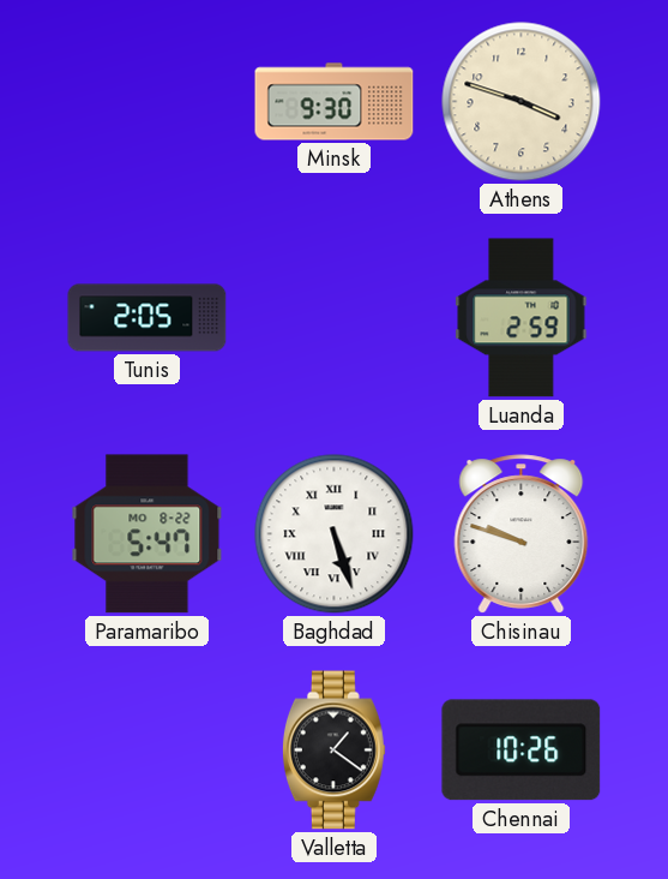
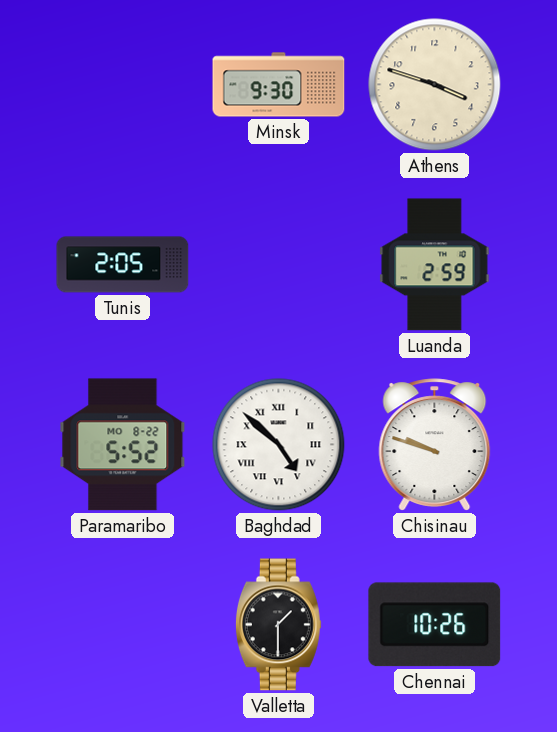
Paramaribo: 5:47 -> 5:52
Baghdad: 5:27 -> 4:52
Valletta: 1:21 -> 1:30
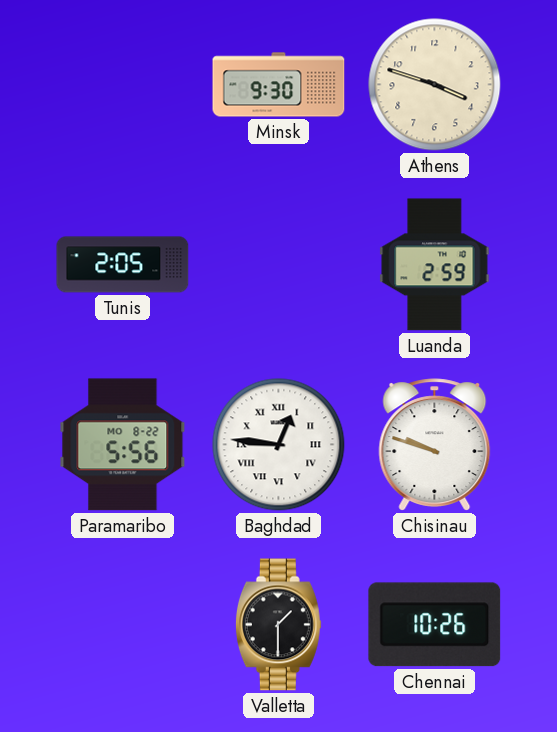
Paramaribo: 5:52 -> 5:56
Baghdad: 4:52 -> 12:46
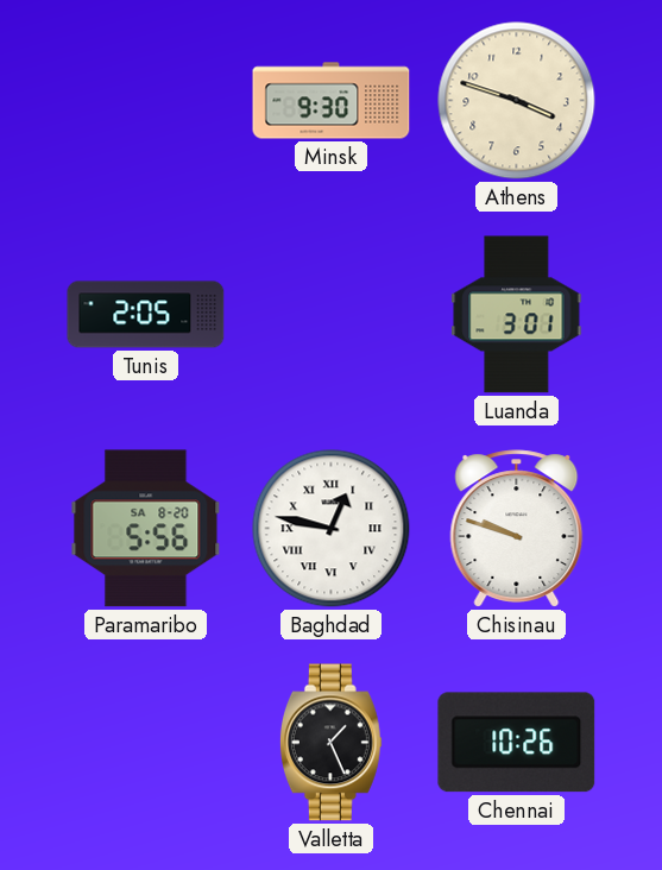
Luanda: 2:59 -> 3:01
Paramaribo date: MO 8-22 -> SA 8-20
Baghdad: 12:46 -> 12:47
Valletta: 1:30 -> 1:26
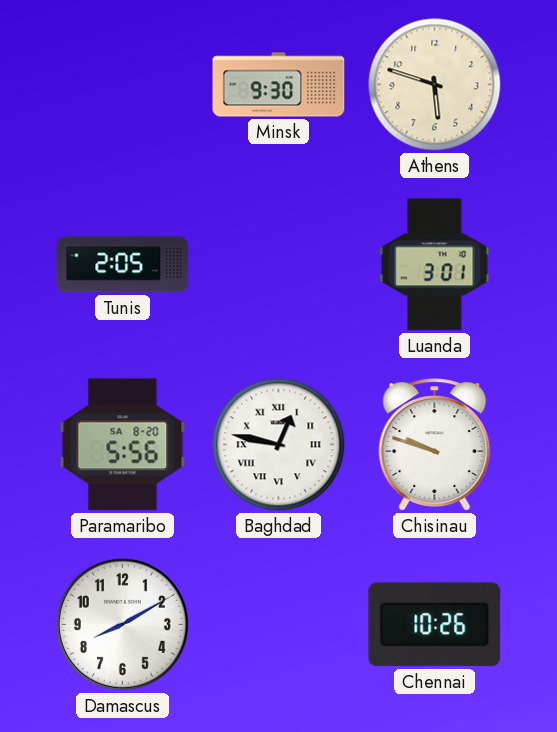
Athens: 3:48 -> 5:48
Damascus: none -> 8:10
Valletta: 1:26 -> none
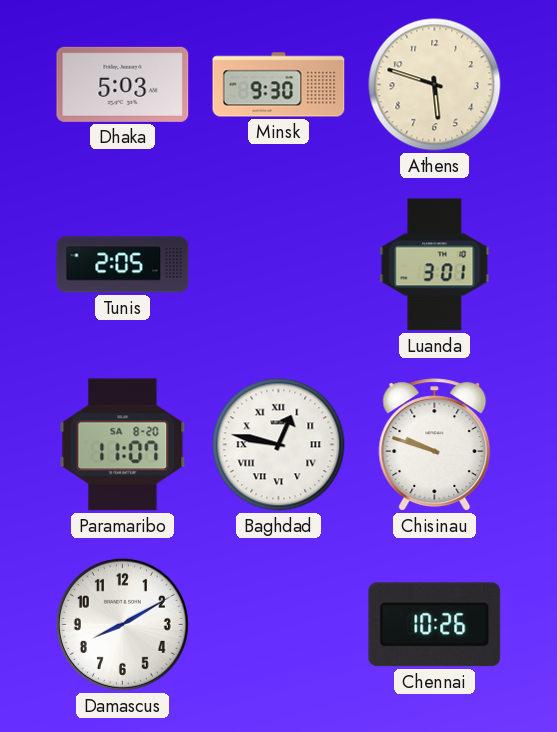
Dhaka: none -> 5:03
Paramaribo: 5:56 -> 11:07
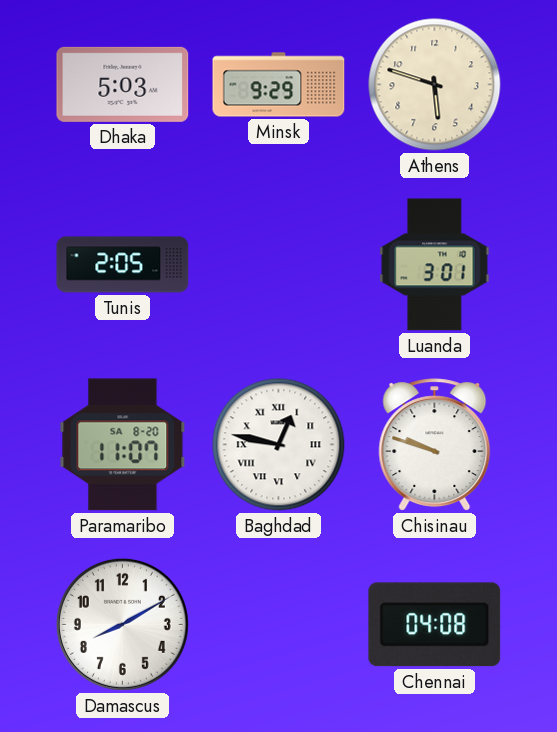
Minsk: 9:30 -> 9:29
Chennai: 10:26 -> 04:08
